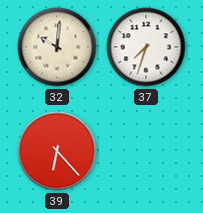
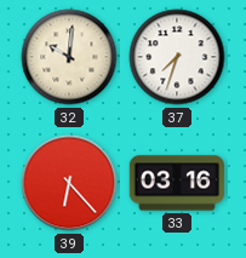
33: none -> 03:16
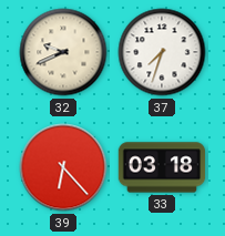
32: 10:01 -> 9:41
33: 03:16 -> 03:18
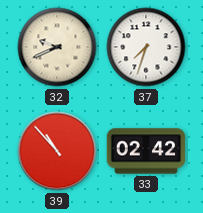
39: 6:23 -> 10:53
33: 03:18 -> 02:42
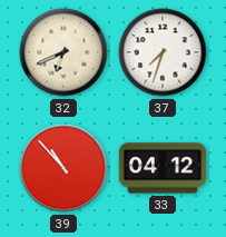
32: 9:41 -> 6:41
33: 02:42 -> 04:12
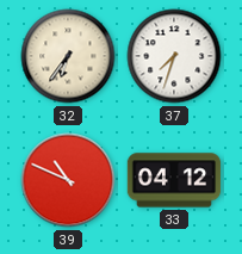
32: 6:41 -> 6:36
39: 10:53 -> 10:49
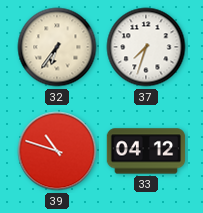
39: 10:49 -> 10:48
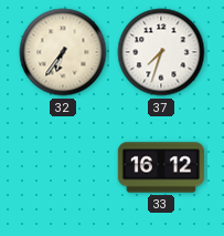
39: 10:48 -> none
33: 04:12 -> 16:12
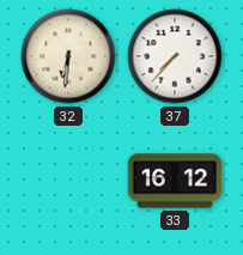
32: 6:36 -> 6:31
37: 7:33 -> 7:37
